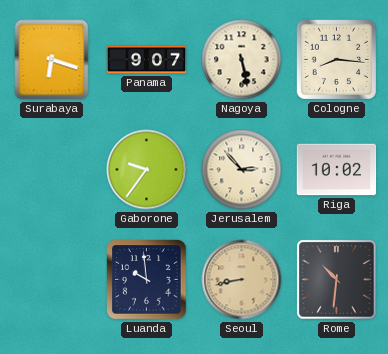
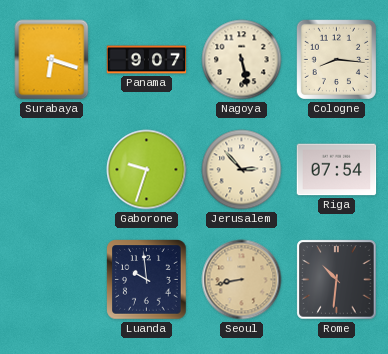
Gaborone: 9:36 -> 9:33
Riga: 10:02 -> 07:54
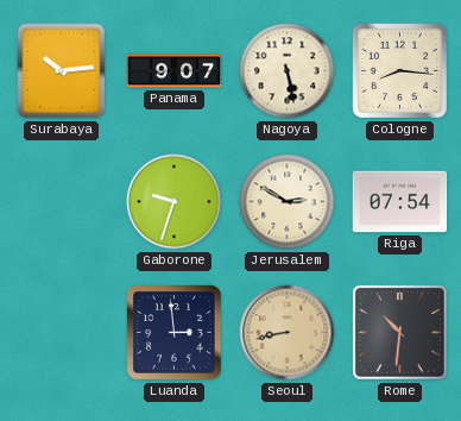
Surabaya: 6:18 -> 10:14
Jerusalem: 2:53 -> 2:50
Luanda: 9:59 -> 2:59
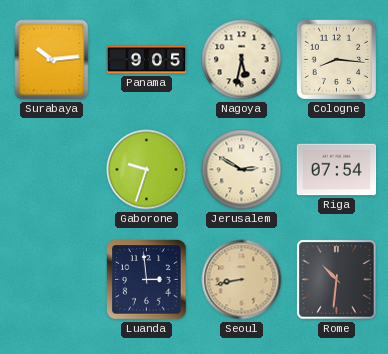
Panama: 9:07 -> 9:05
Nagoya: 5:28 -> 5:32
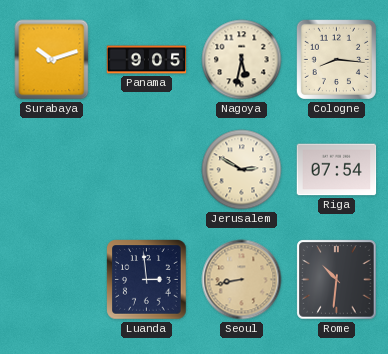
Surabaya: 10:14 -> 10:12
Gaborone: 9:33 -> none
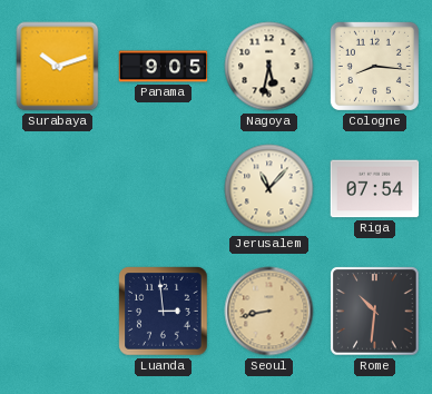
Jerusalem: 2:50 -> 11:07
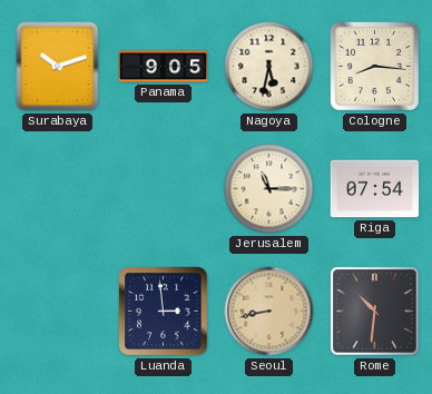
Jerusalem: 11:07 -> 11:15
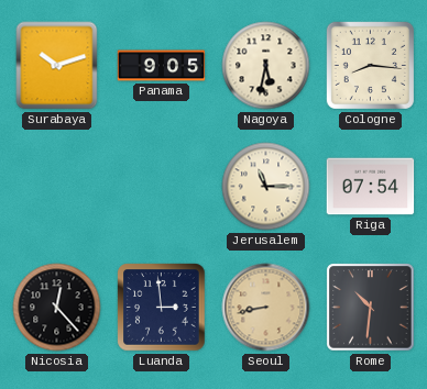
Nicosia: none -> 12:23
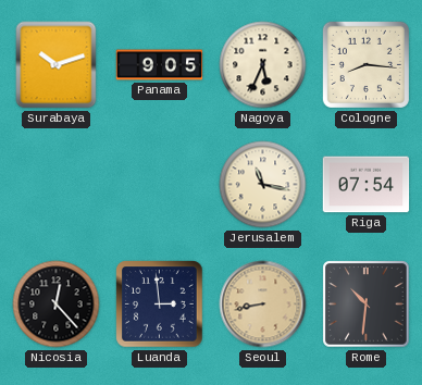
Nagoya: 5:32 -> 5:34
Jerusalem: 11:15 -> 11:17
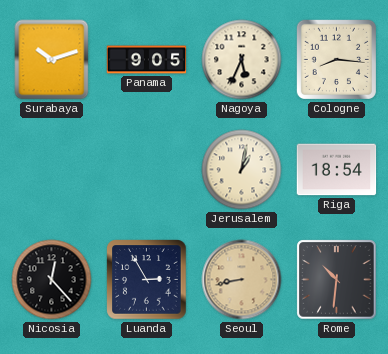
Jerusalem: 11:17 -> 1:02
Riga: 07:54 -> 18:54
Luanda: 2:59 -> 2:55
